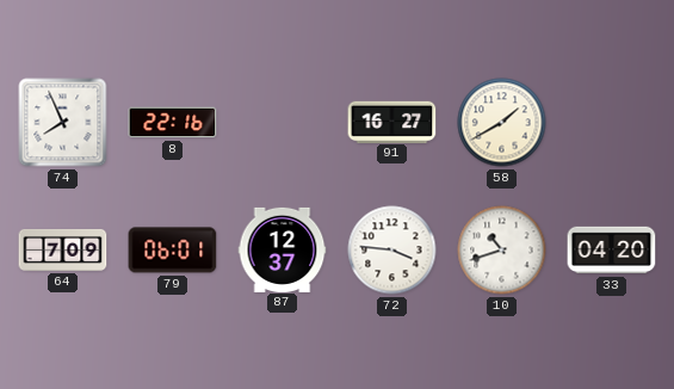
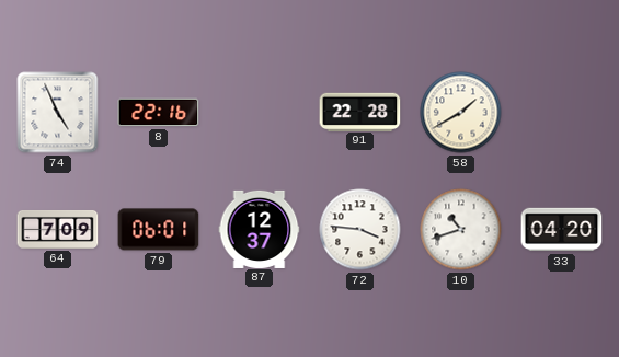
74: 7:56 -> 4:56
91: 16:27 -> 22:28
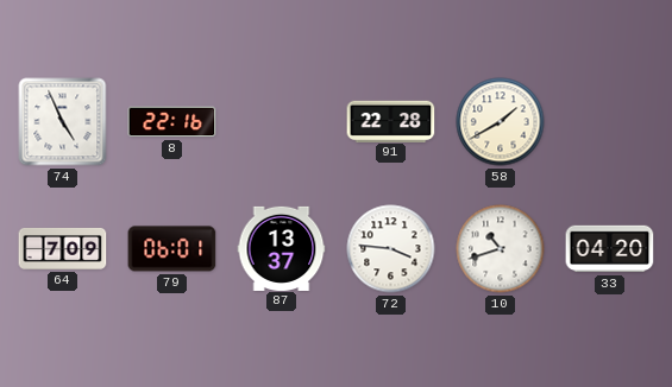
87: 12:37 -> 13:37
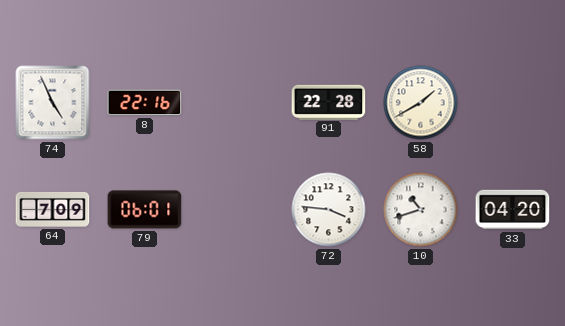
87: 13:37 -> none
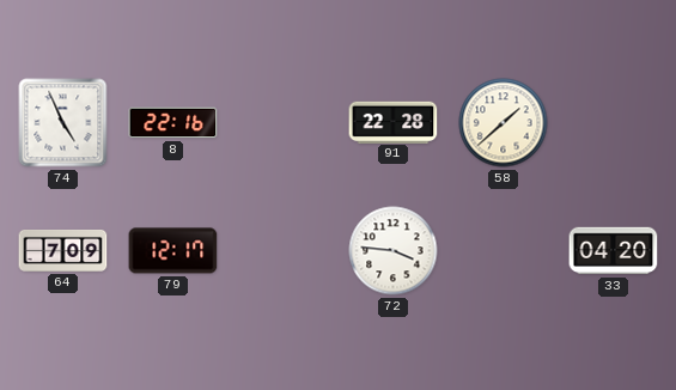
58: 1:40 -> 1:38
79: 06:01 -> 12:17
10: 10:42 -> none
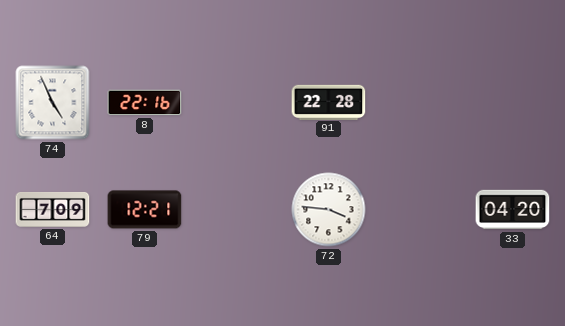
58: 1:38 -> none
79: 12:17 -> 12:21
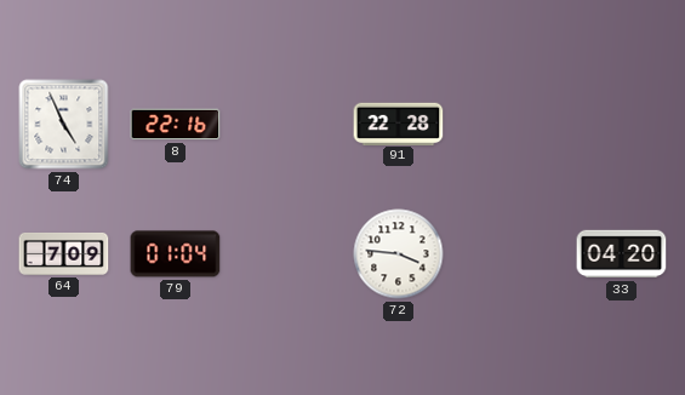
79: 12:21 -> 01:04
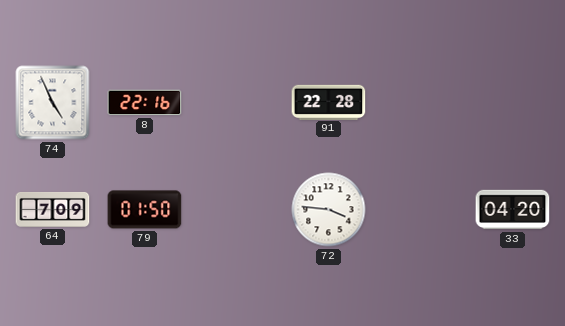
79: 01:04 -> 01:50
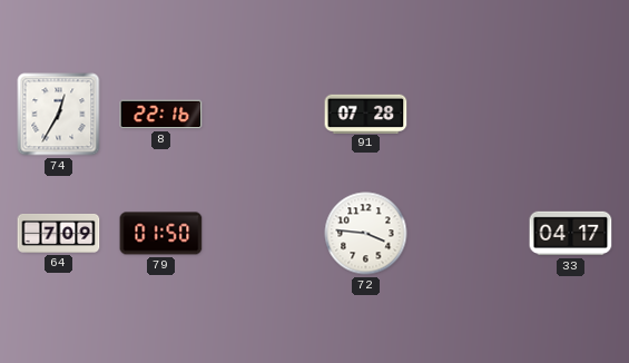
74: 4:56 -> 12:35
91: 22:28 -> 07:28
33: 04:20 -> 04:17
